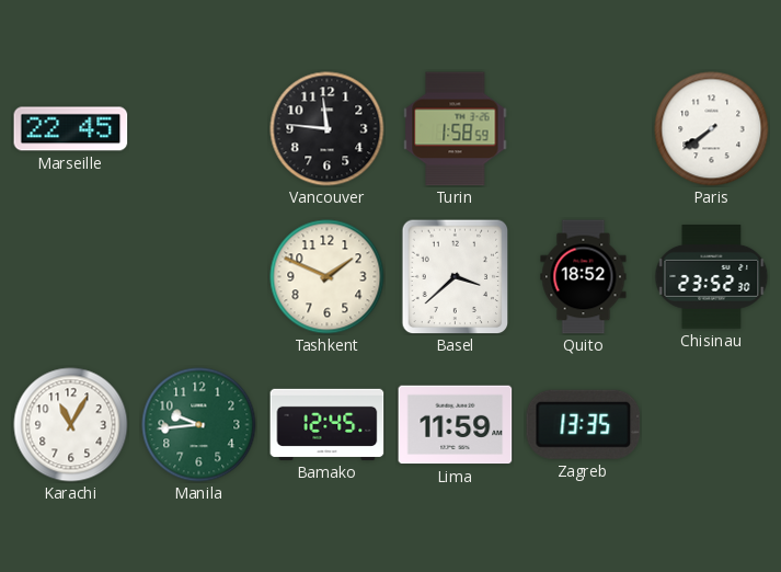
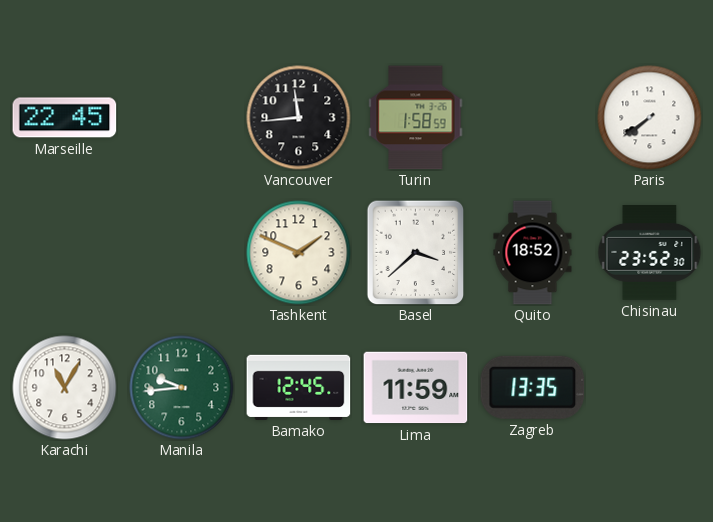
Vancouver: 11:46 -> 11:44
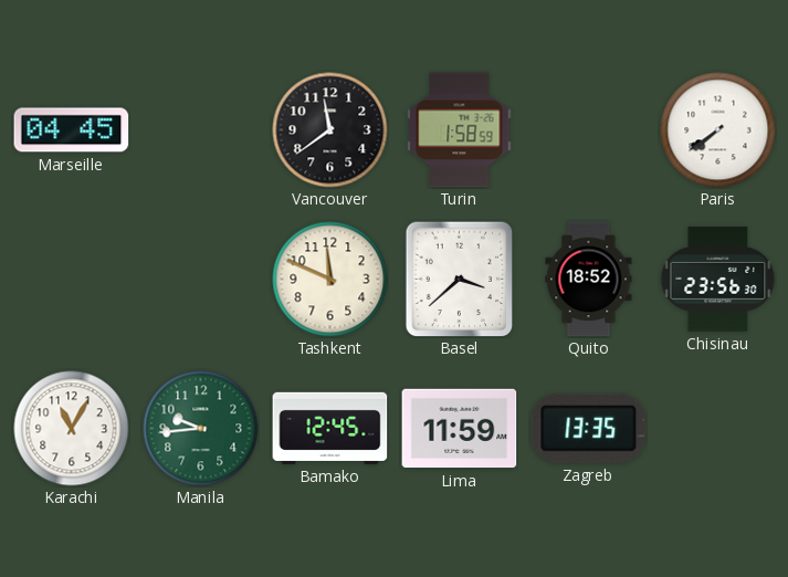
Marseille: 22:45 -> 04:45
Vancouver: 11:44 -> 11:39
Tashkent: 1:49 -> 11:49
Chisinau: 23:52 -> 23:56
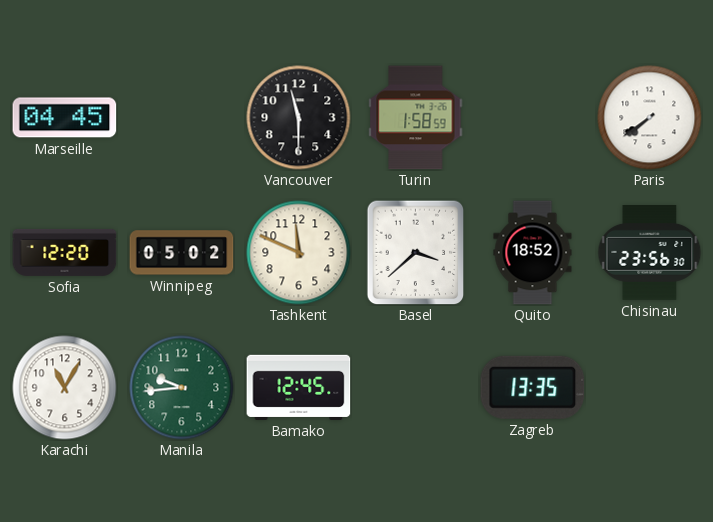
Vancouver: 11:39 -> 11:30
Sofia: none -> 12:20
Winnipeg: none -> 05:02
Lima: 11:59 -> none
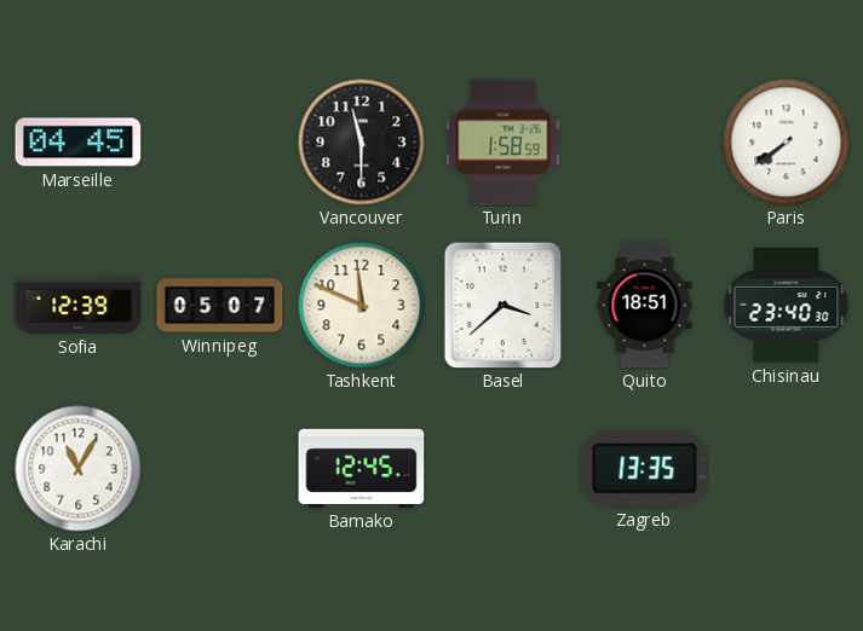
Sofia: 12:20 -> 12:39
Winnipeg: 05:02 -> 05:07
Quito: 18:52 -> 18:51
Chisinau: 23:56 -> 23:40
Manila: 9:44 -> none
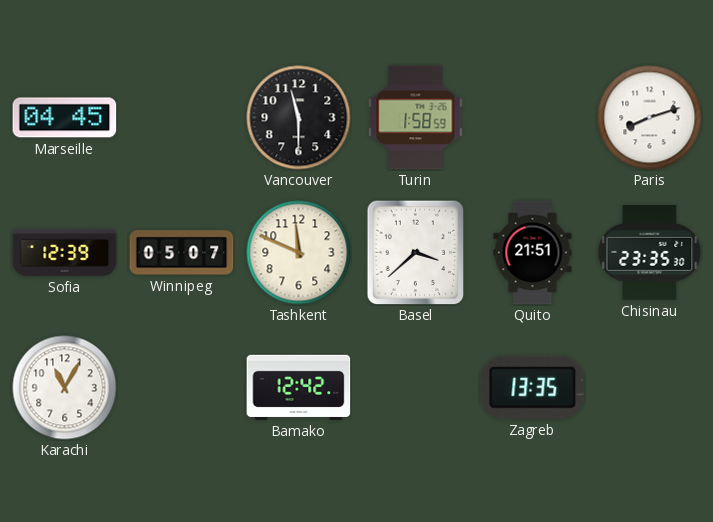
Paris: 7:39 -> 8:12
Quito: 18:51 -> 21:51
Chisinau: 23:40 -> 23:35
Bamako: 12:45 -> 12:42
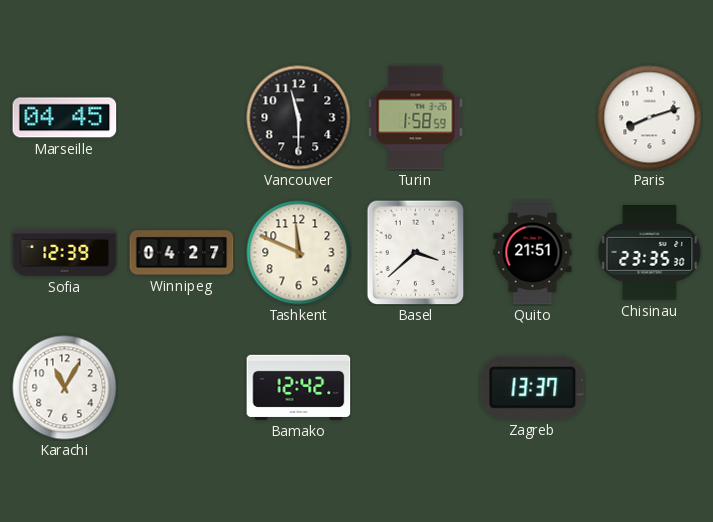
Winnipeg: 05:07 -> 04:27
Zagreb: 13:35 -> 13:37
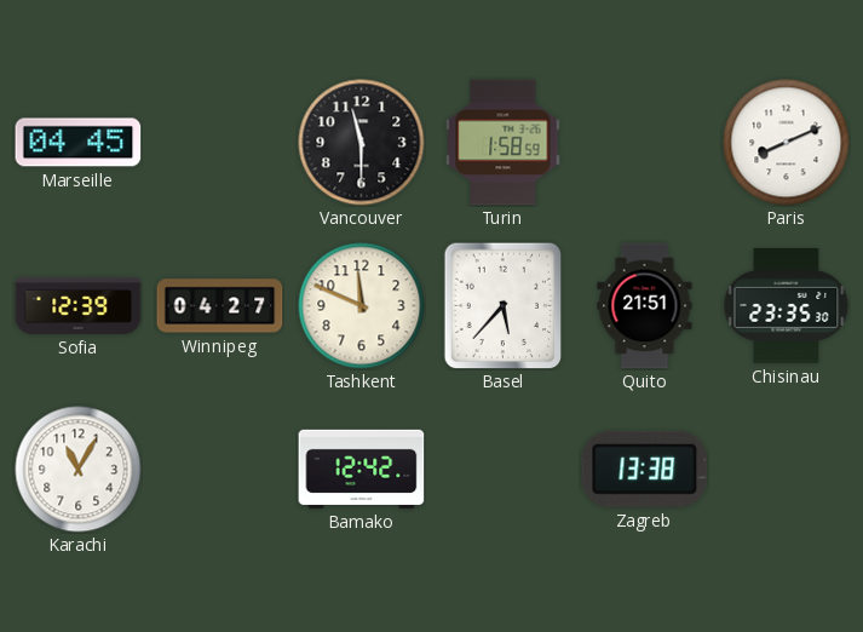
Paris: 8:12 -> 8:11
Basel: 3:38 -> 5:37
Zagreb: 13:37 -> 13:38
